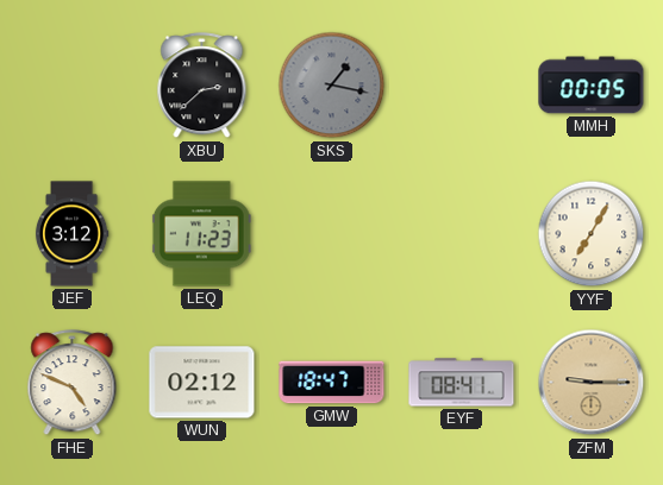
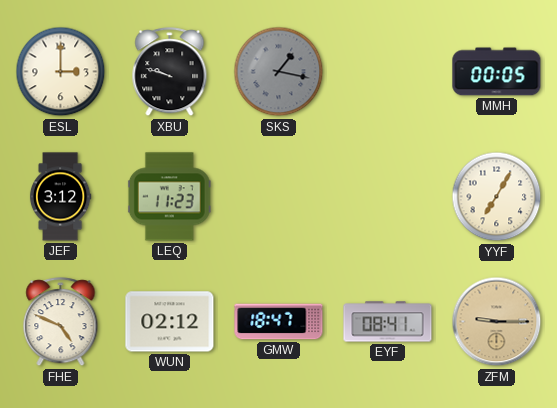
ESL: none -> 3:00
XBU: 2:38 -> 9:48
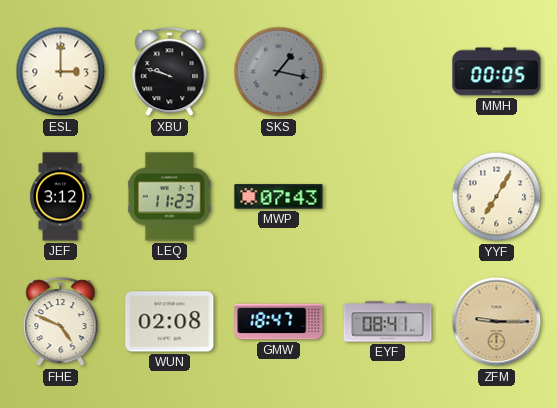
MWP: none -> 07:43
WUN: 02:12 -> 02:08
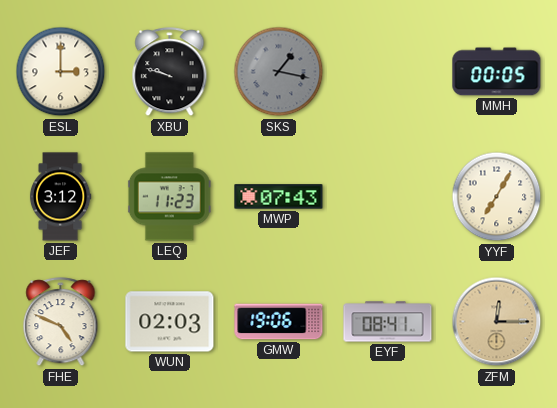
WUN: 02:08 -> 02:03
GMW: 18:47 -> 19:06
ZFM: 9:15 -> 12:15
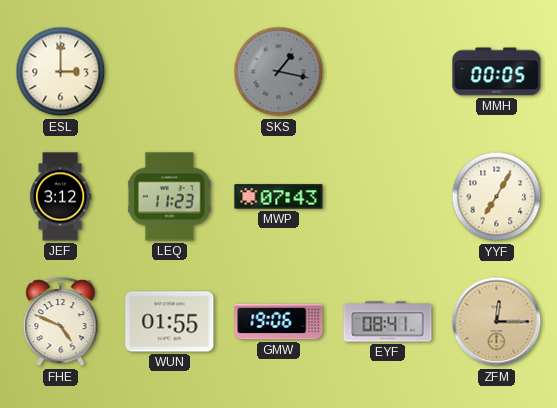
XBU: 9:48 -> none
WUN: 02:03 -> 01:55
